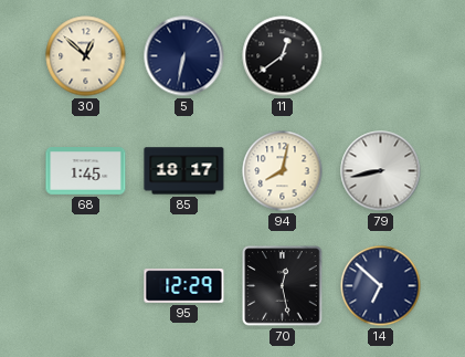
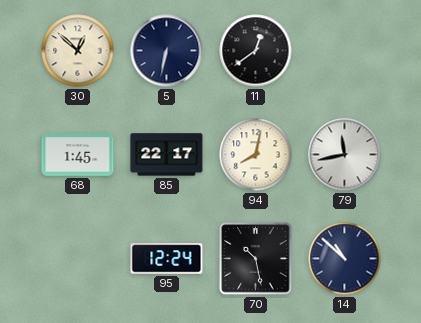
85: 18:17 -> 22:17
79: 8:43 -> 11:43
95: 12:29 -> 12:24
70: 12:28 -> 10:28
14: 6:52 -> 10:52
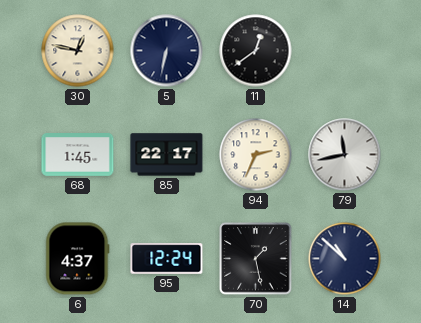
30: 12:52 -> 12:47
94: 8:02 -> 2:34
6: none -> 4:37
70: 10:28 -> 1:28
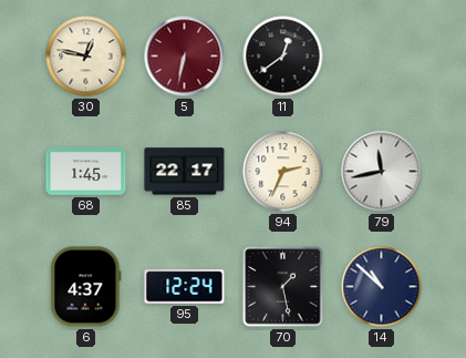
5 dial: navy -> burgundy
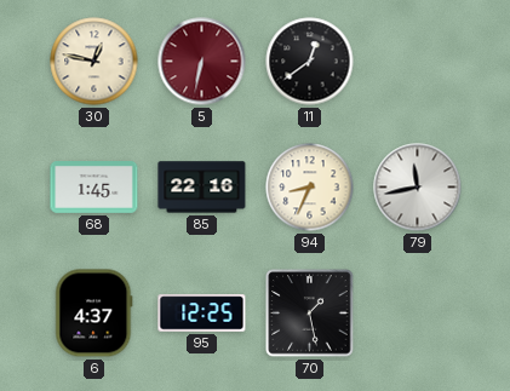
85: 22:17 -> 22:16
94: 2:34 -> 8:34
95: 12:24 -> 12:25
14: 10:52 -> none
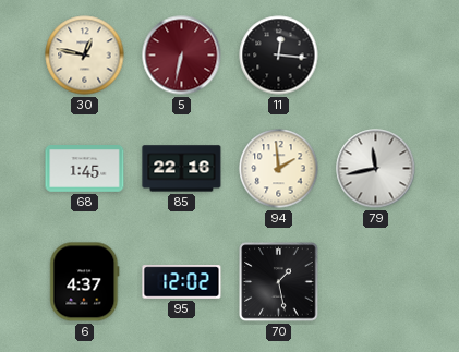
11: 12:39 -> 12:16
94: 8:34 -> 1:59
95: 12:25 -> 12:02
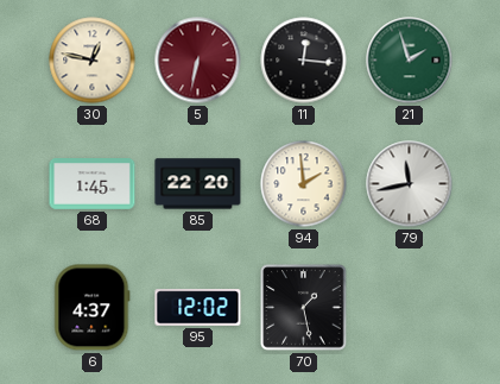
21: none -> 1:57
85: 22:16 -> 22:20
